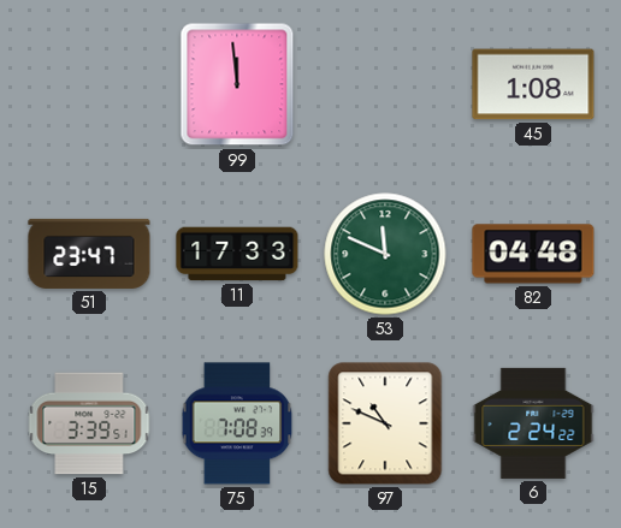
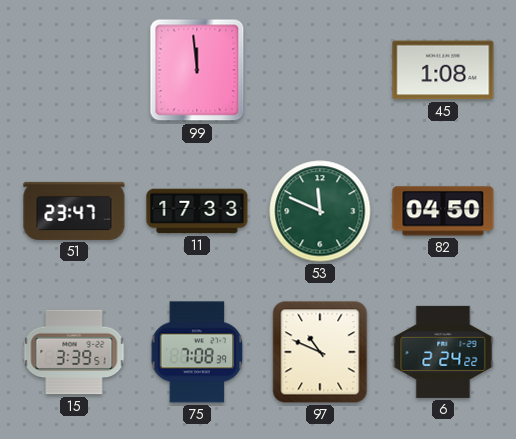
82: 04:48 -> 04:50
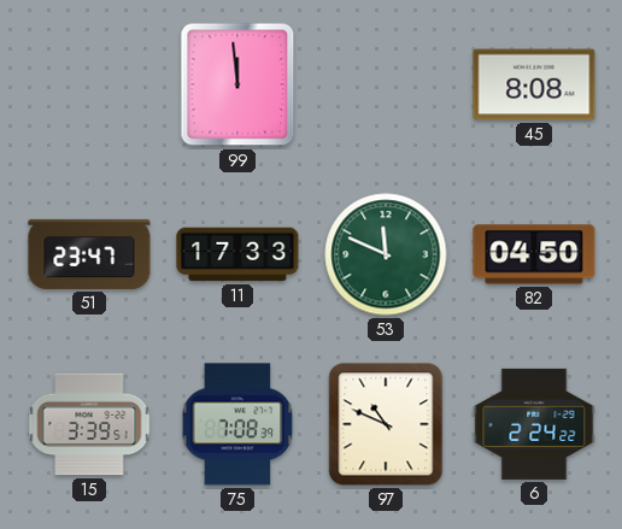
45: 1:08 -> 8:08
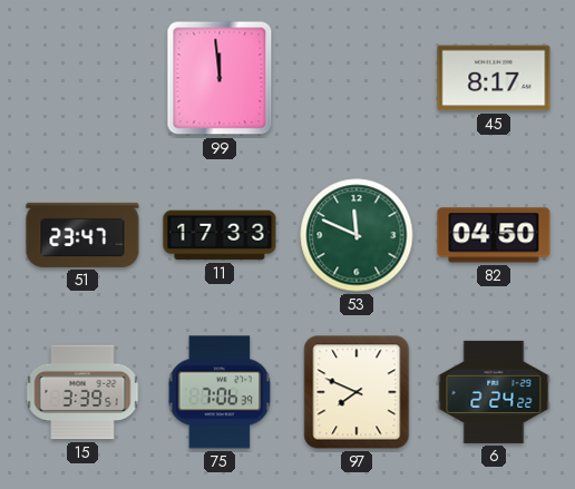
45: 8:08 -> 8:17
75: 7:08 -> 7:06
97: 10:49 -> 7:49
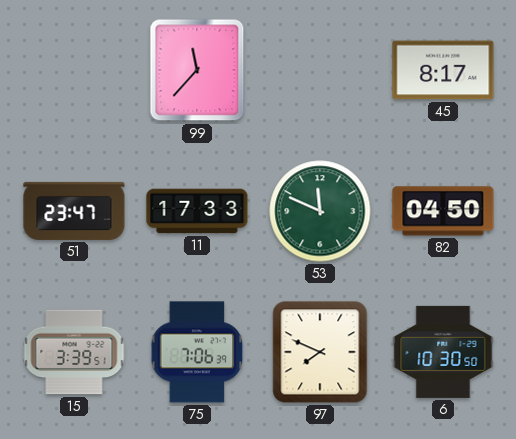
99: 11:59 -> 11:37
6: 2:24 -> 10:30
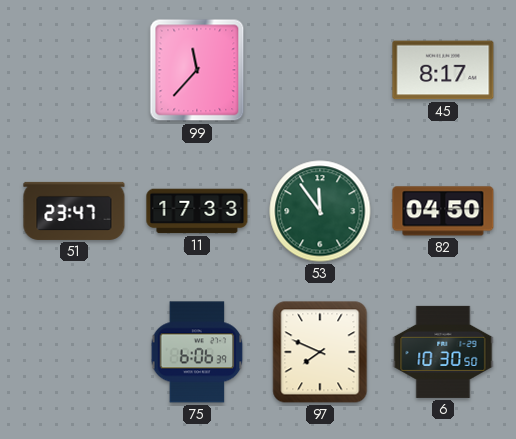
53: 11:49 -> 11:54
15: 3:39 -> none
75: 7:06 -> 6:06
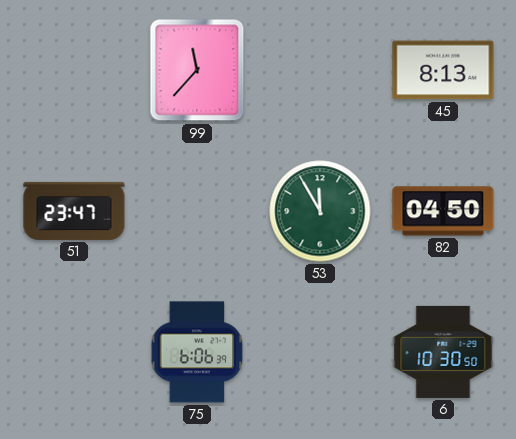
45: 8:17 -> 8:13
11: 17:33 -> none
53: 11:54 -> 11:55
97: 7:49 -> none
